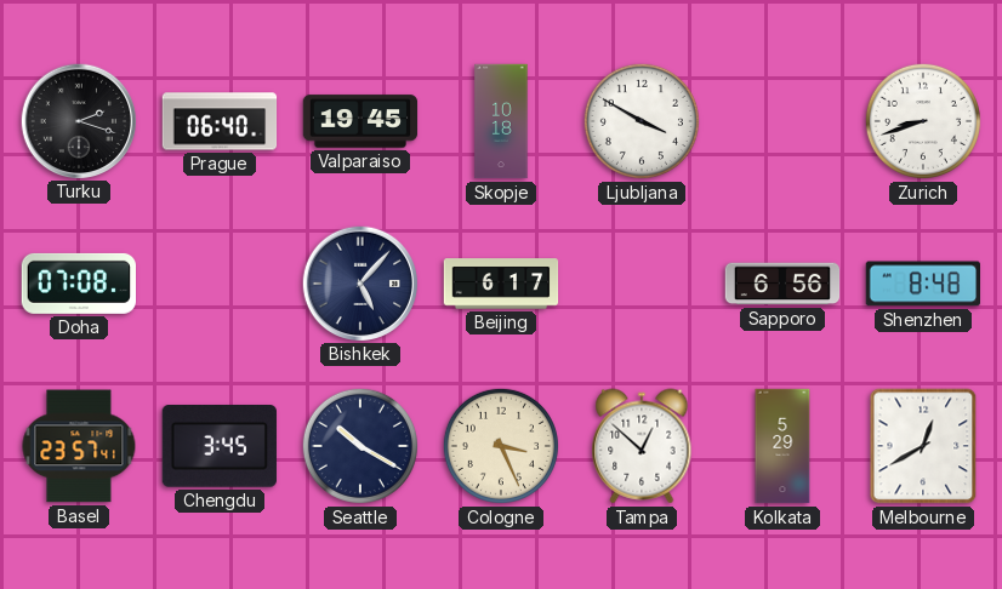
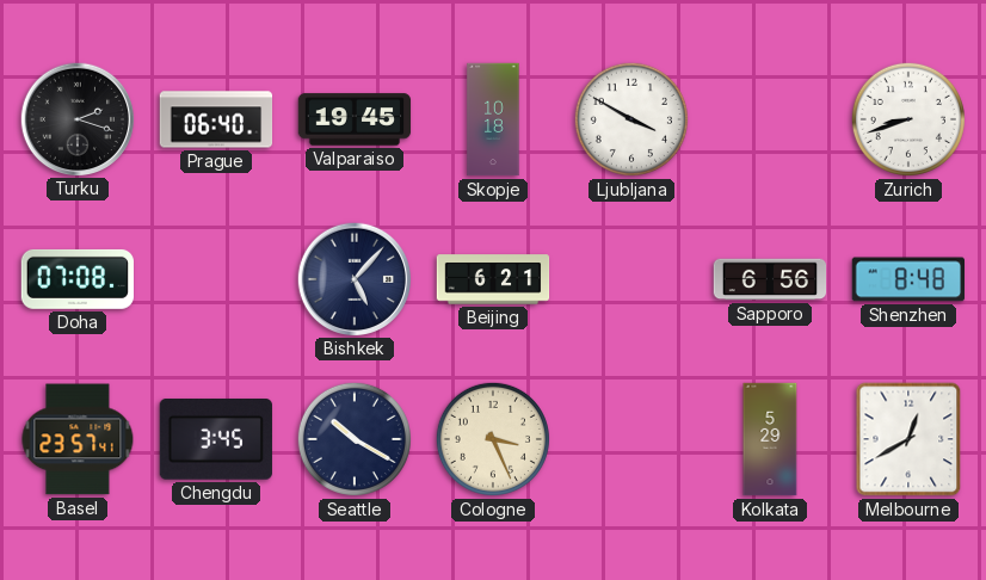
Beijing: 6:17 -> 6:21
Tampa: 12:52 -> none
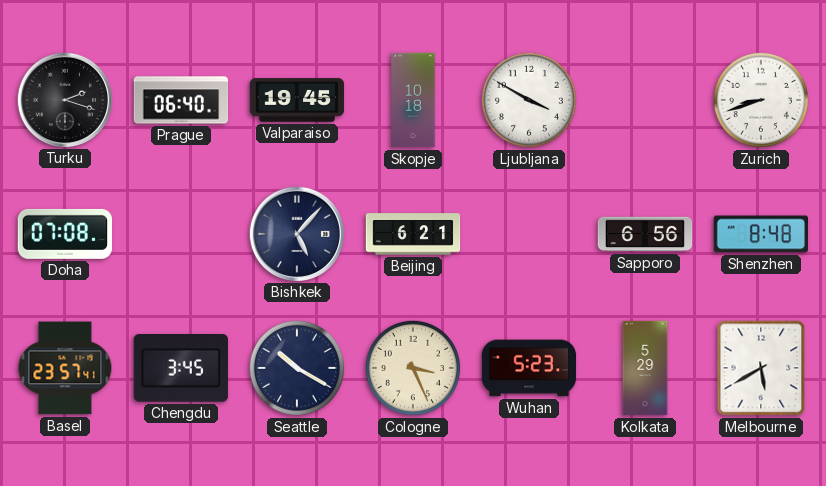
Wuhan: none -> 5:23
Melbourne: 12:40 -> 5:40
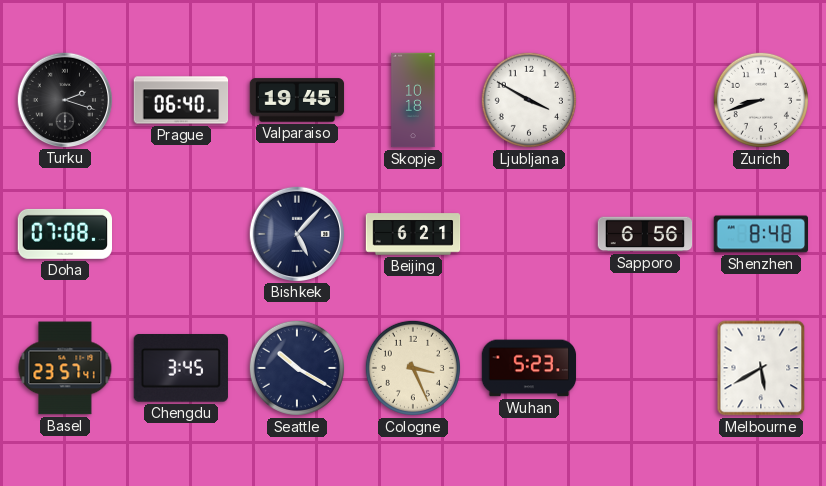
Kolkata: 5:29 -> none
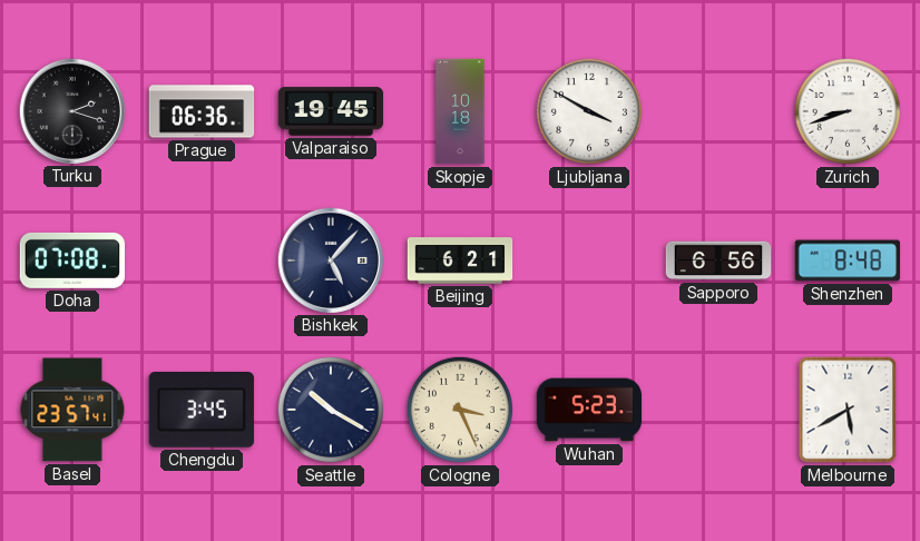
Prague: 06:40 -> 06:36
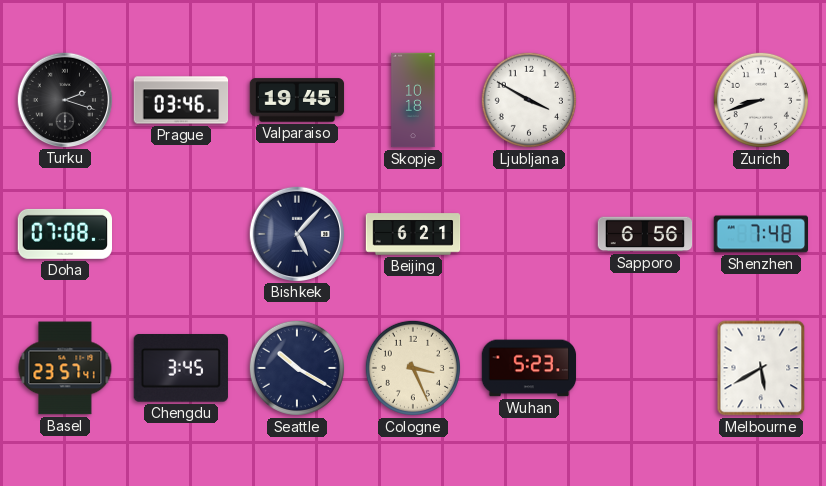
Prague: 06:36 -> 03:46
Shenzhen: 8:48 -> 7:48
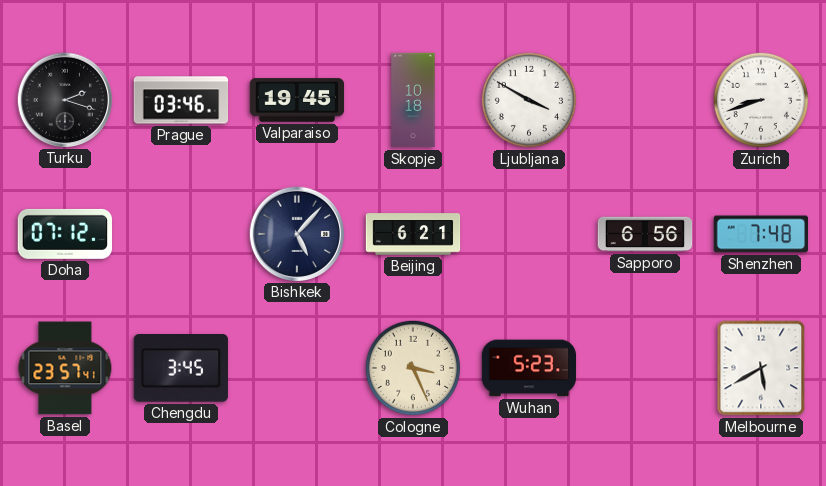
Doha: 07:08 -> 07:12
Seattle: 10:20 -> none
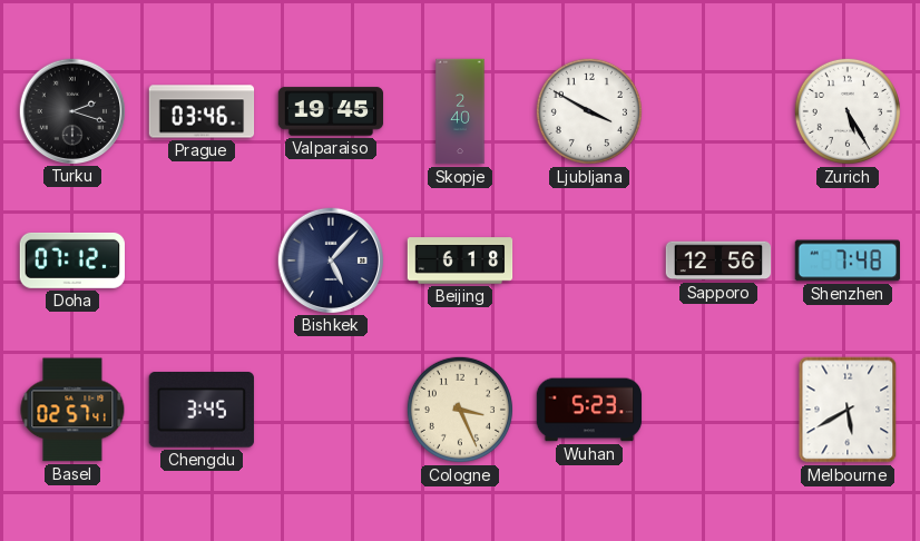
Skopje: 10:18 -> 2:40
Zurich: 8:42 -> 5:25
Beijing: 6:21 -> 6:18
Sapporo: 6:56 -> 12:56
Basel: 23:57 -> 02:57
